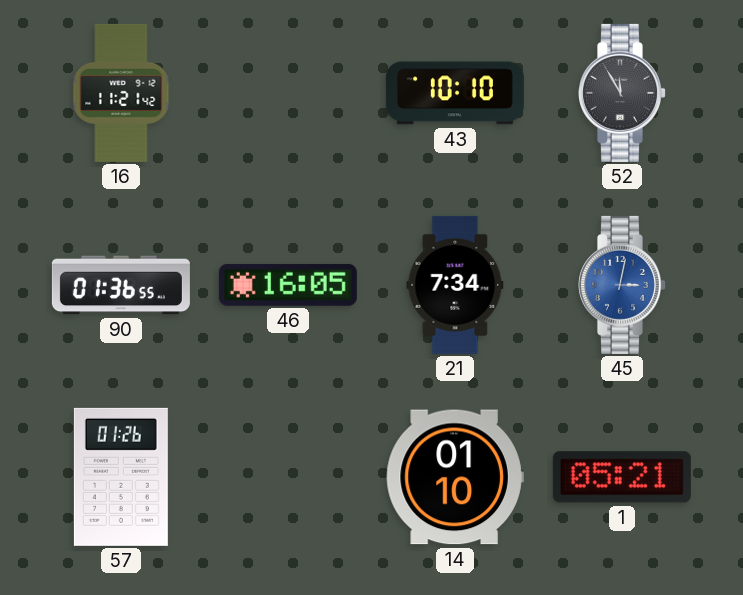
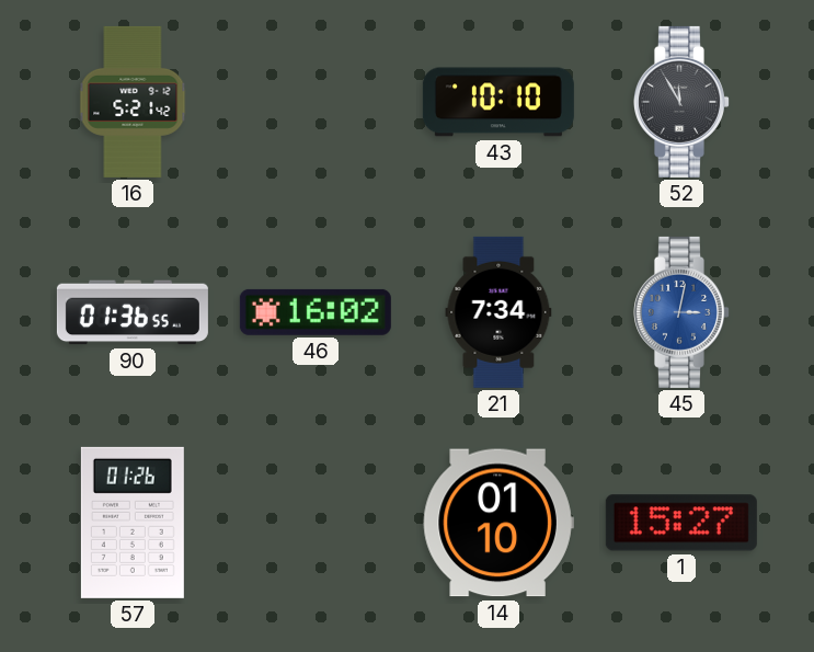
16: 11:21 -> 5:21
46: 16:05 -> 16:02
1: 05:21 -> 15:27
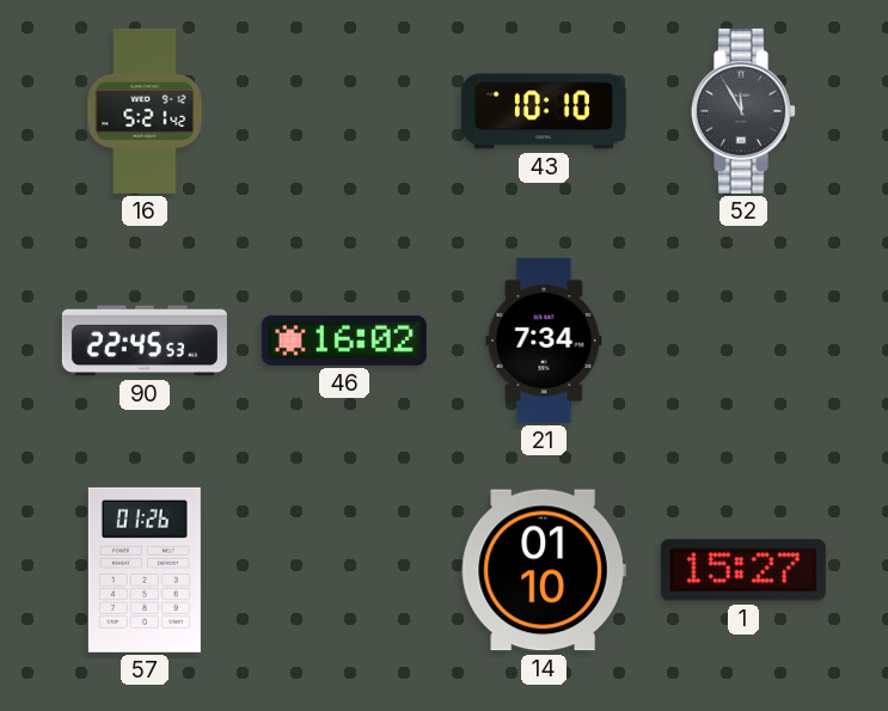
90: 01:36 -> 22:45
45: 3:02 -> none
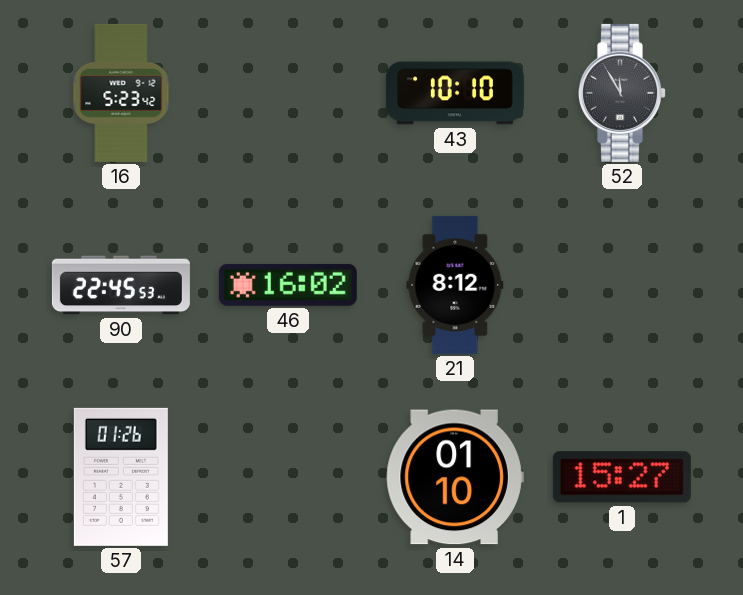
16: 5:21 -> 5:23
21: 7:34 -> 8:12
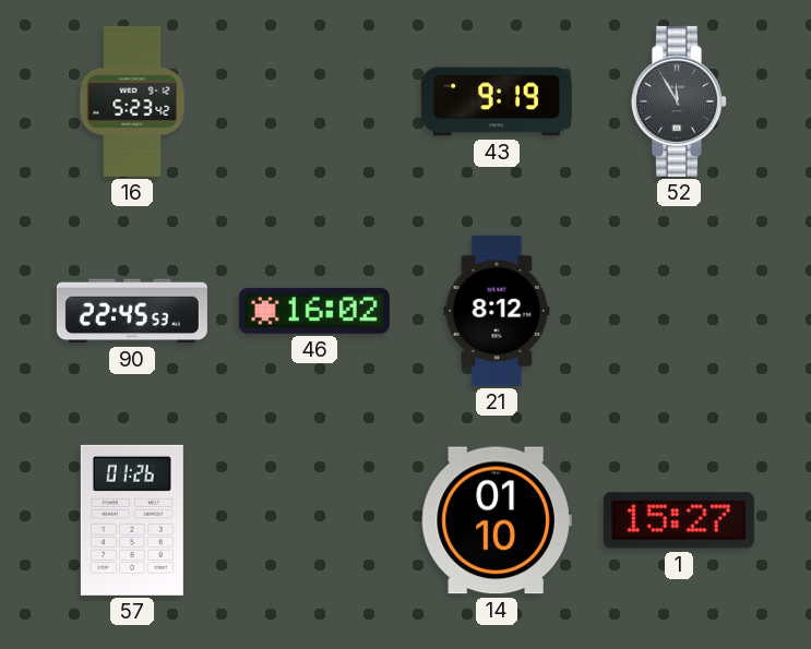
43: 10:10 -> 9:19
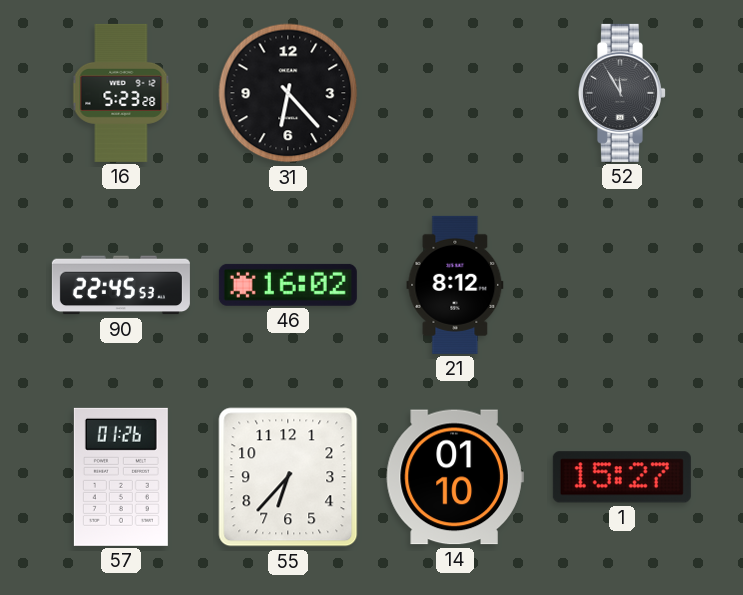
16: 5:23:42 -> 5:23:28
31: none -> 6:23
43: 9:19 -> none
55: none -> 6:37
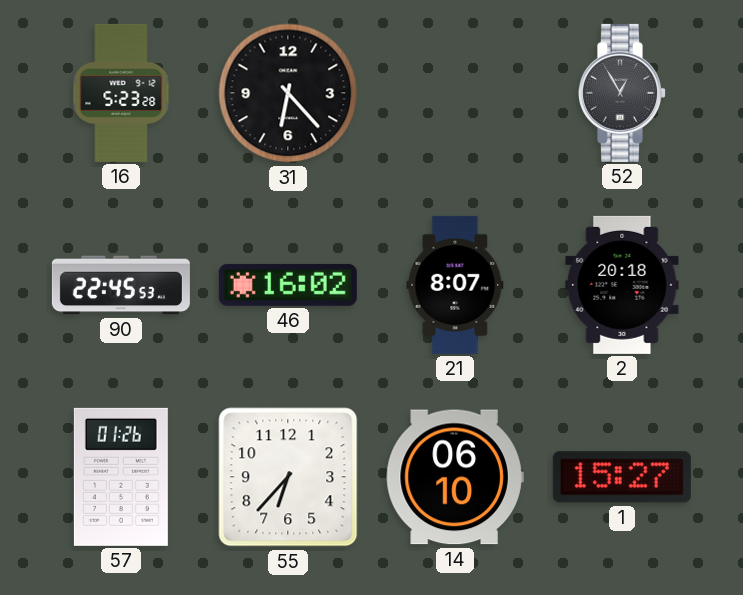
52: 11:55 -> 12:55
21: 8:12 -> 8:07
2: none -> 20:18
14: 01:10 -> 06:10
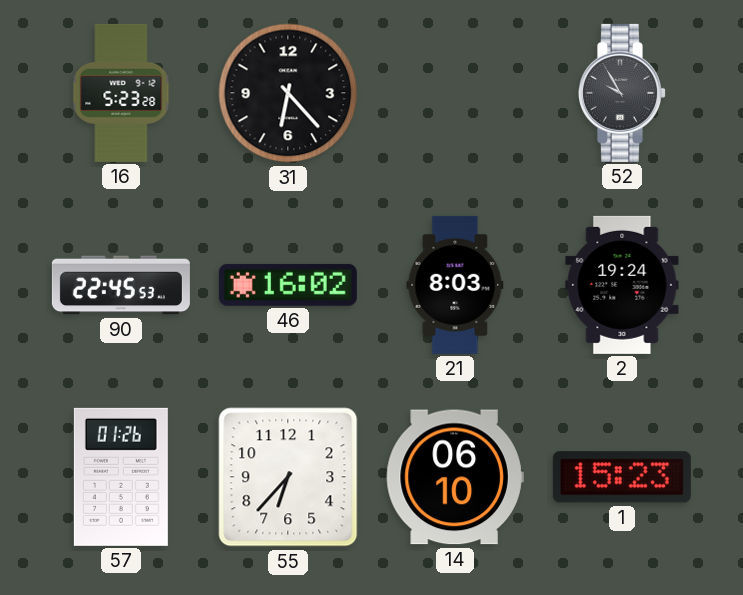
52: 12:55 -> 9:55
21: 8:07 -> 8:03
2: 20:18 -> 19:24
1: 15:27 -> 15:23
